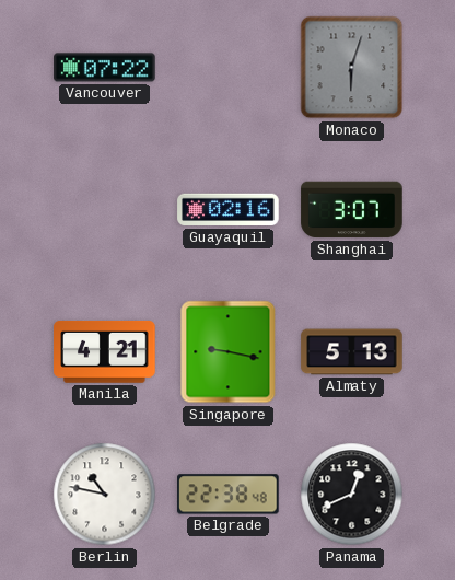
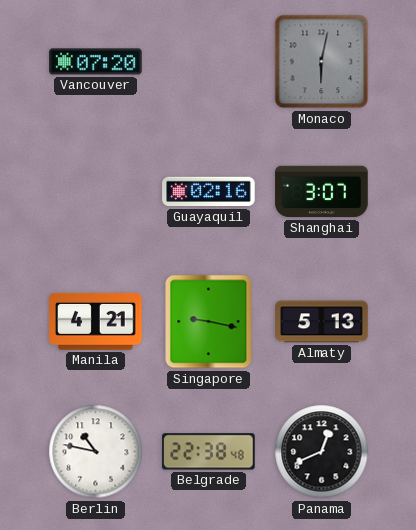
Vancouver: 07:22 -> 07:20
Monaco: 6:03 -> 6:02
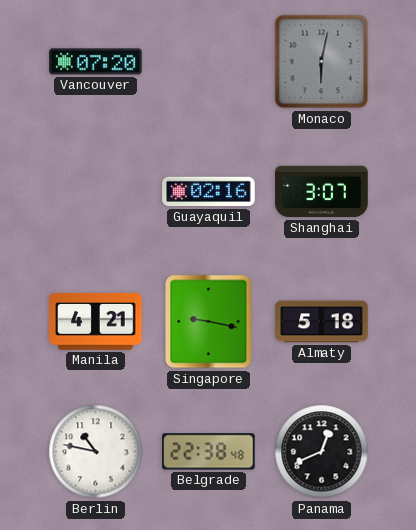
Almaty: 5:13 -> 5:18
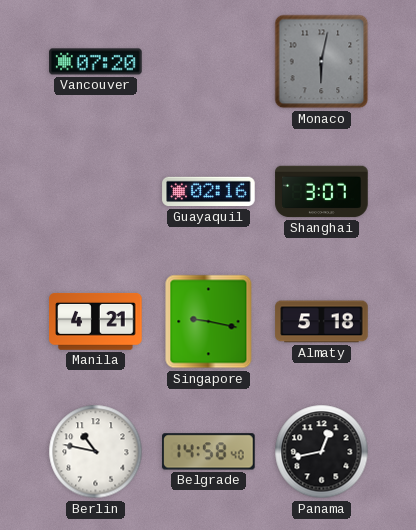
Belgrade: 22:38 -> 14:58
Panama: 12:41 -> 12:43
